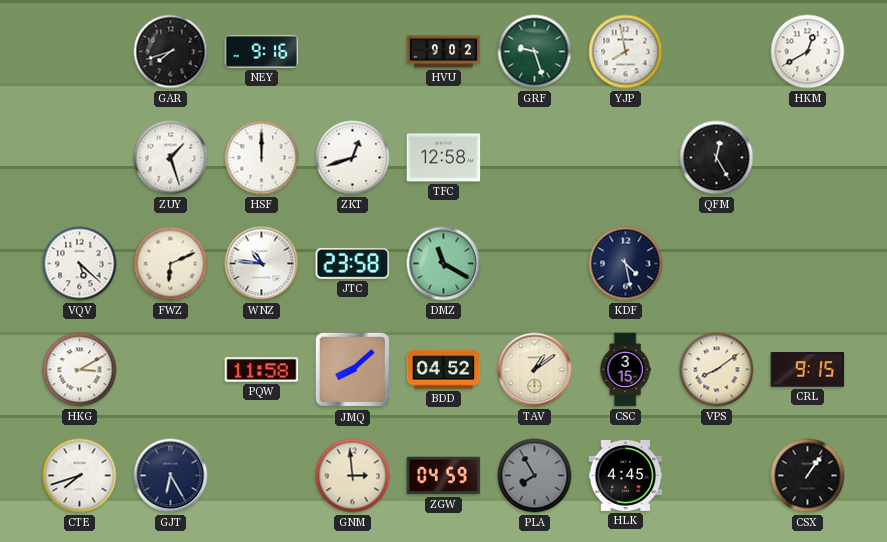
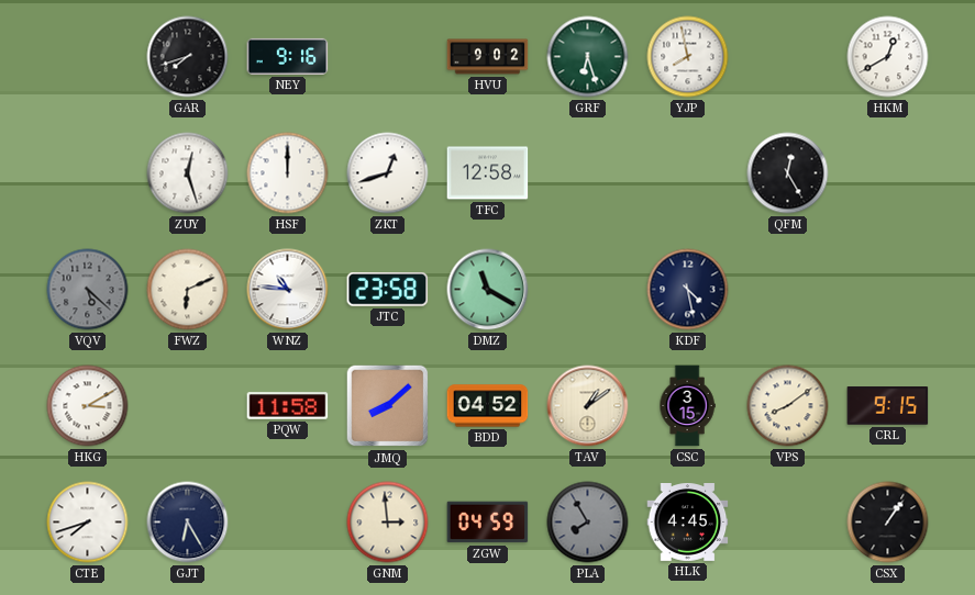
GRF: 9:27 -> 6:27
ZUY: 1:27 -> 12:27
VQV dial: white -> grey
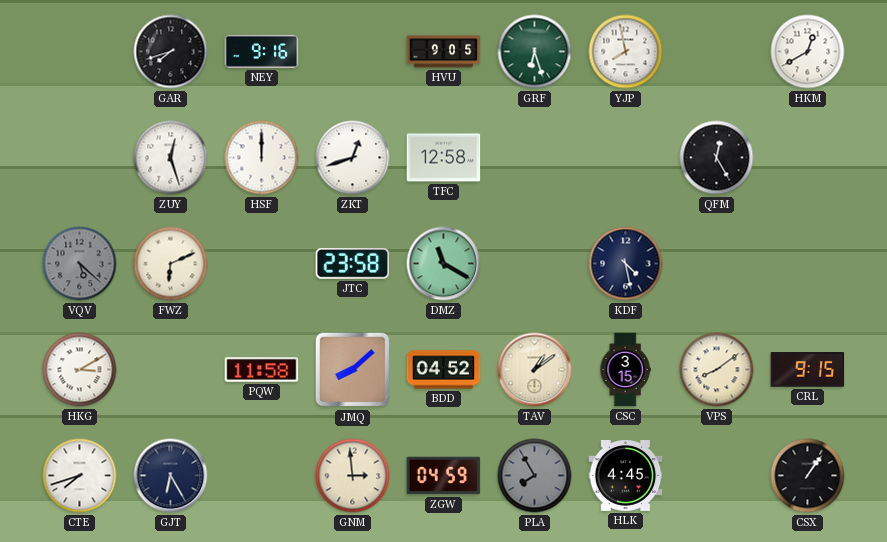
HVU: 9:02 -> 9:05
WNZ: 10:46 -> none
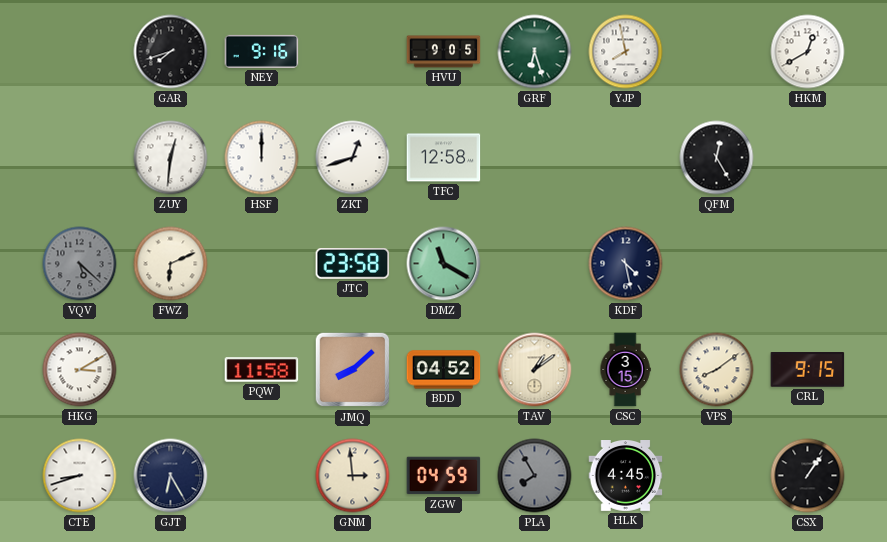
ZUY: 12:27 -> 12:31
CTE: 7:42 -> 8:42
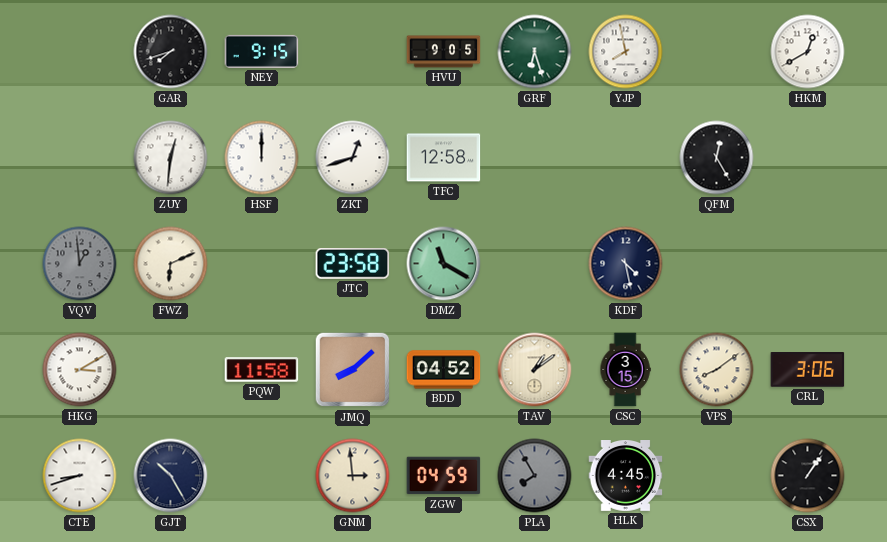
NEY: 9:16 -> 9:15
VQV: 5:22 -> 12:59
CRL: 9:15 -> 3:06
GJT: 6:25 -> 10:25
